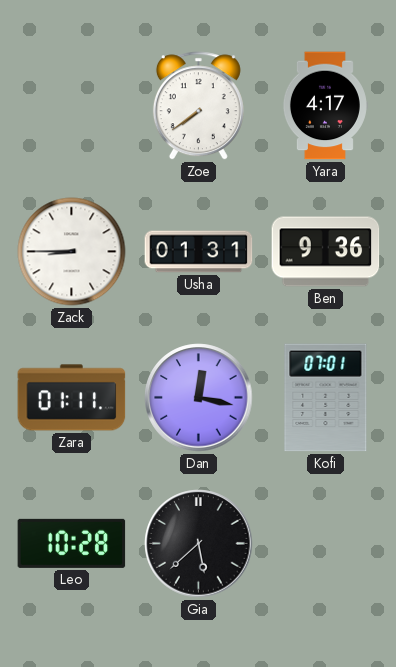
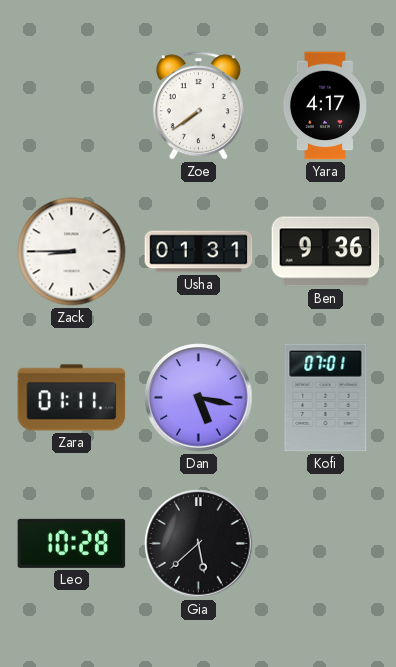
Dan: 12:17 -> 5:17
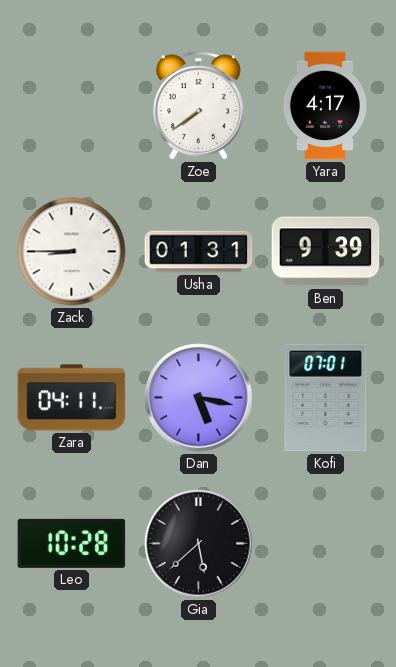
Ben: 9:36 -> 9:39
Zara: 01:11 -> 04:11
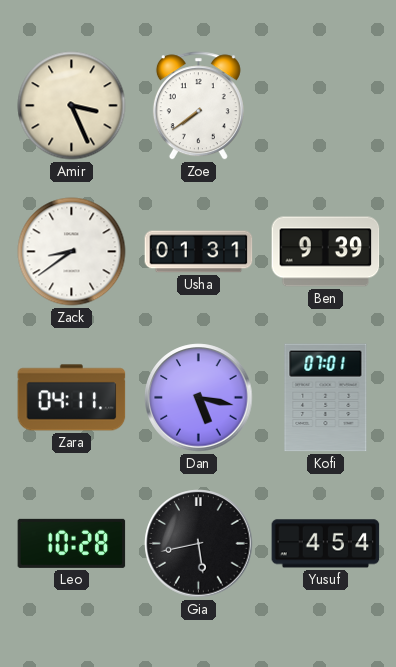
Amir: none -> 3:26
Yara: 4:17 -> none
Zack: 8:45 -> 8:39
Gia: 5:38 -> 5:43
Yusuf: none -> 4:54
